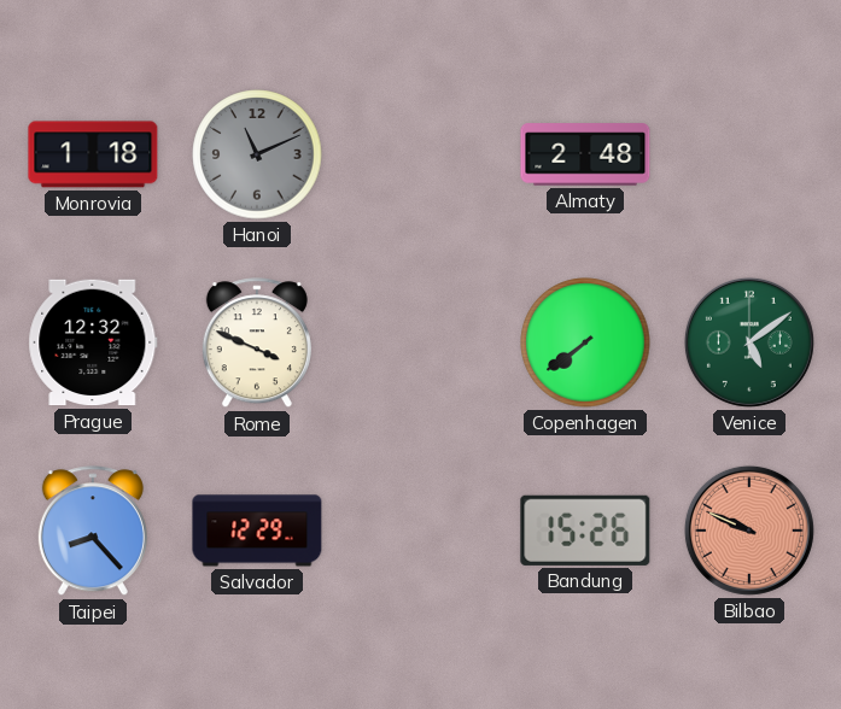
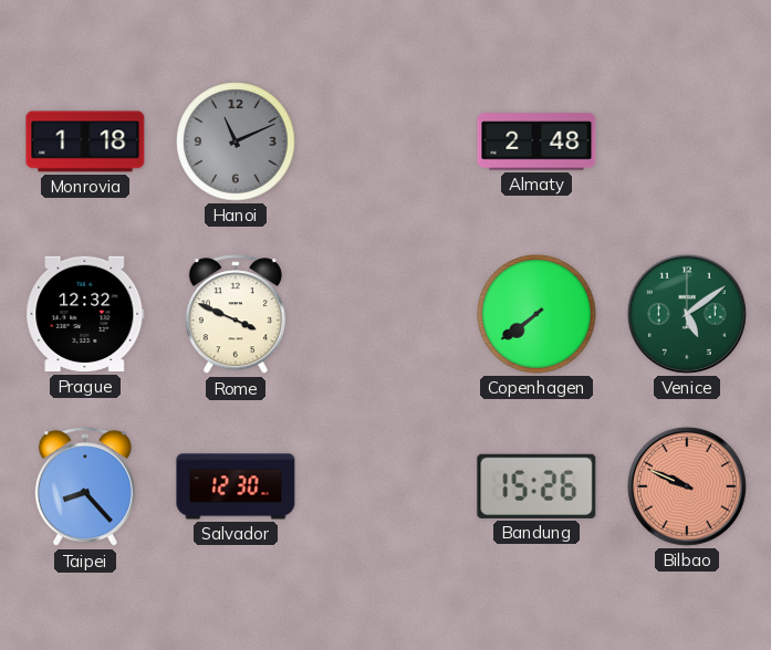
Salvador: 12:29 -> 12:30
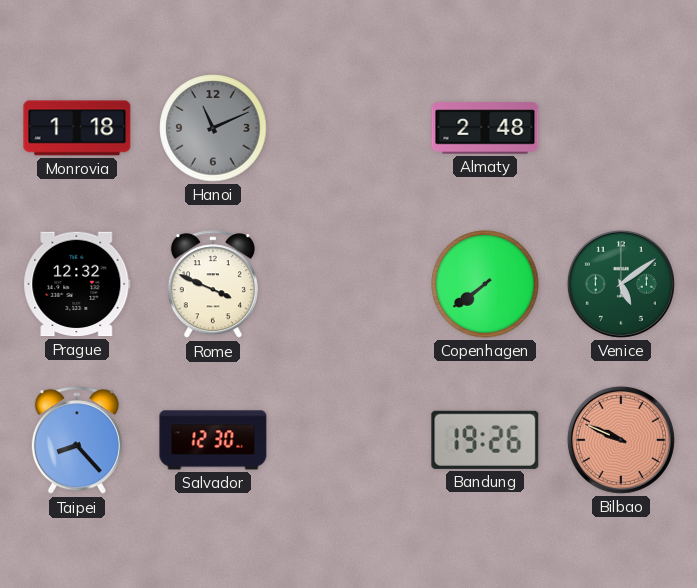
Bandung: 15:26 -> 19:26
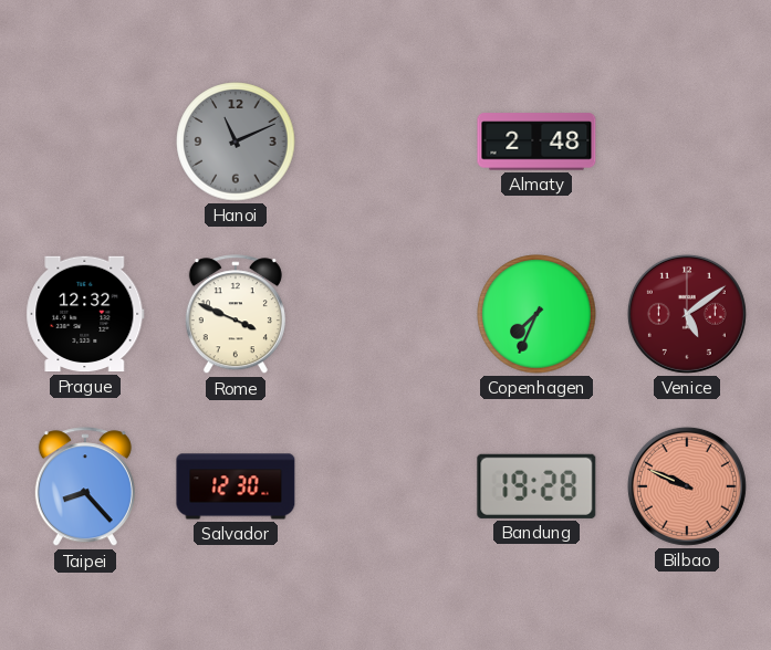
Monrovia: 1:18 -> none
Copenhagen: 7:39 -> 7:34
Venice dial: green -> burgundy
Bandung: 19:26 -> 19:28
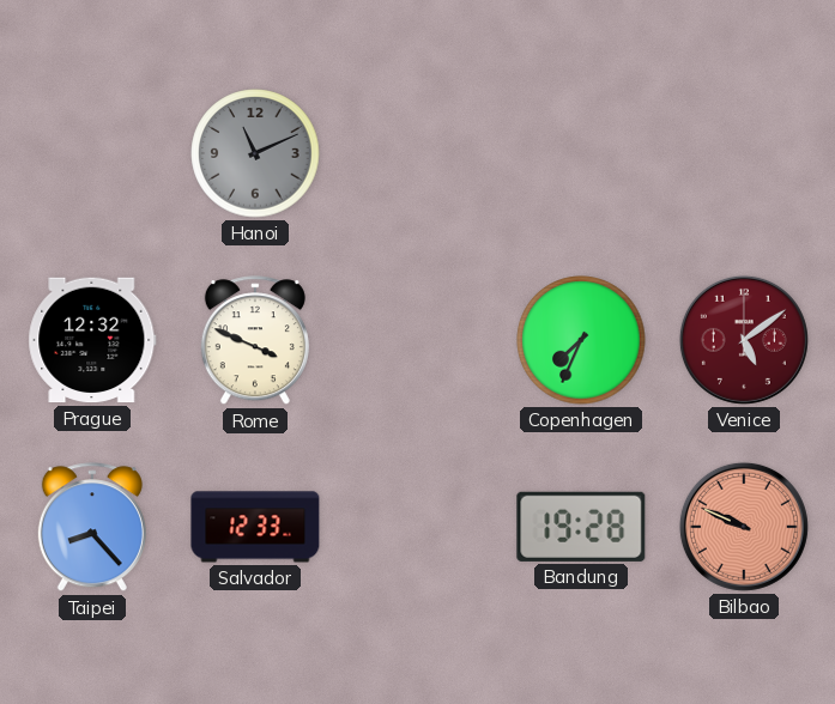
Almaty: 2:48 -> none
Salvador: 12:30 -> 12:33
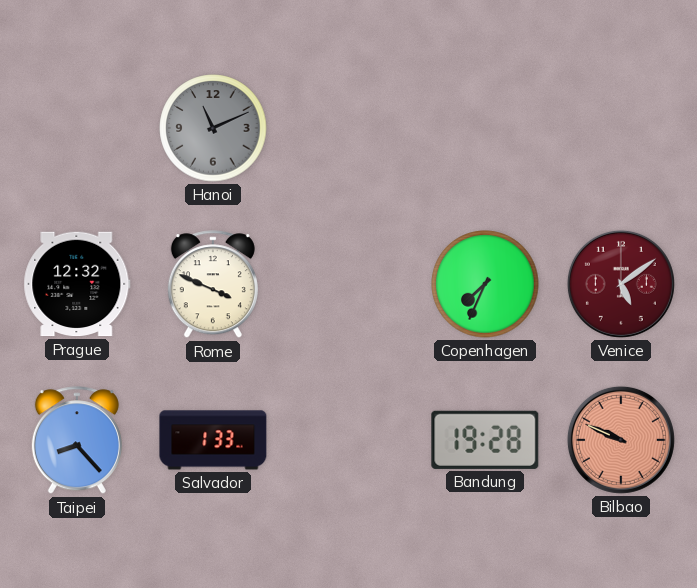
Salvador: 12:33 -> 1:33
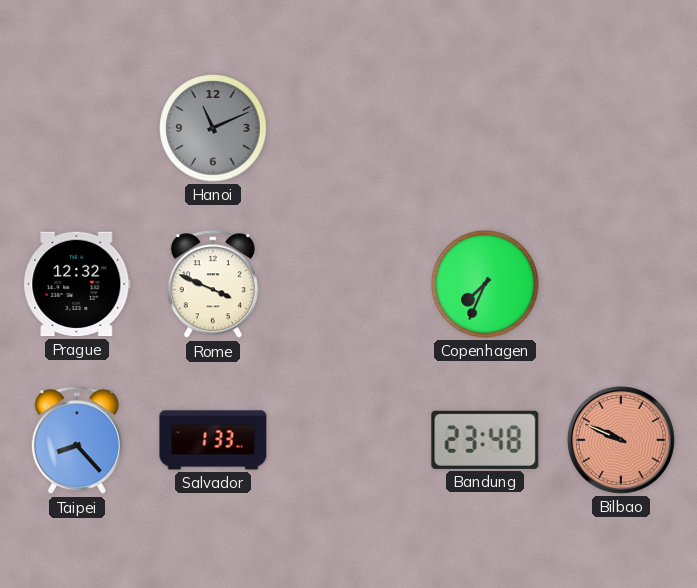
Venice: 5:09 -> none
Bandung: 19:28 -> 23:48
